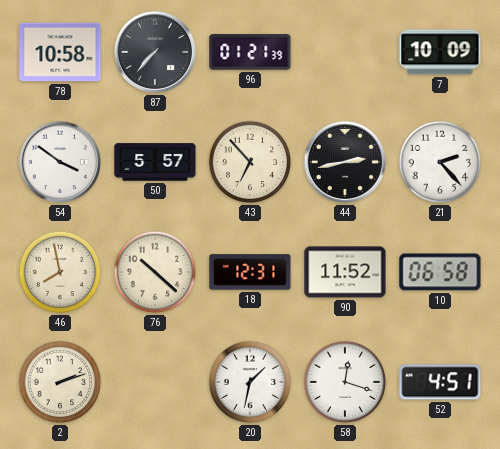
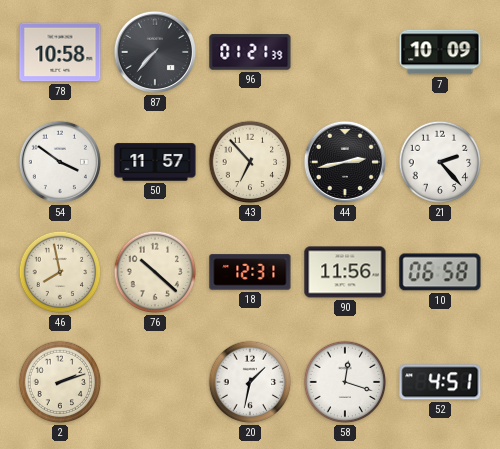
50: 5:57 -> 11:57
90: 11:52 -> 11:56
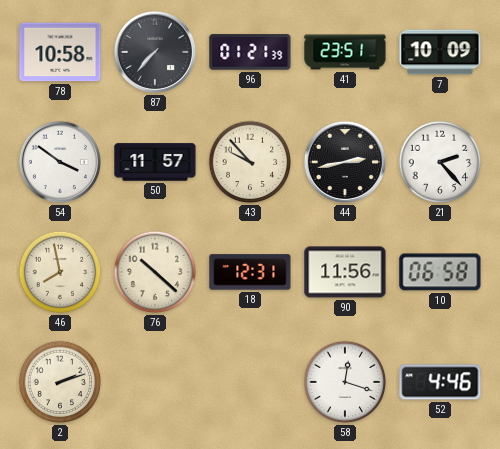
41: none -> 23:51
43: 6:53 -> 9:53
20: 1:32 -> none
52: 4:51 -> 4:46
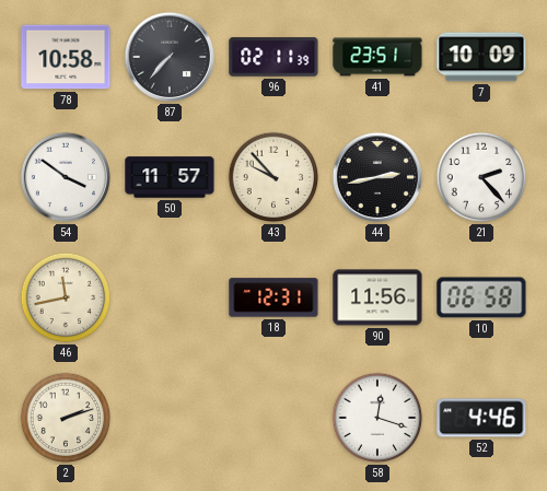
96: 01:21 -> 02:11
46: 7:58 -> 11:43
76: 10:22 -> none
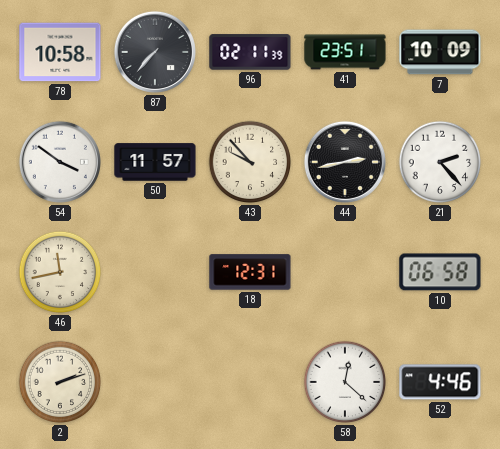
90: 11:56 -> none
58: 12:18 -> 12:22
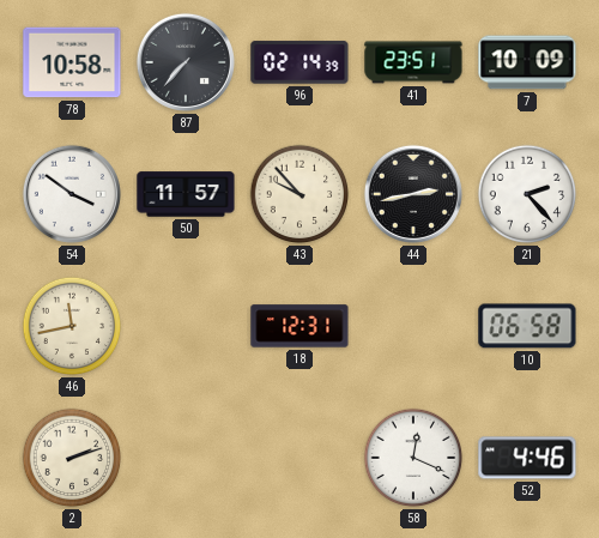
96: 02:11 -> 02:14
58: 12:22 -> 12:19
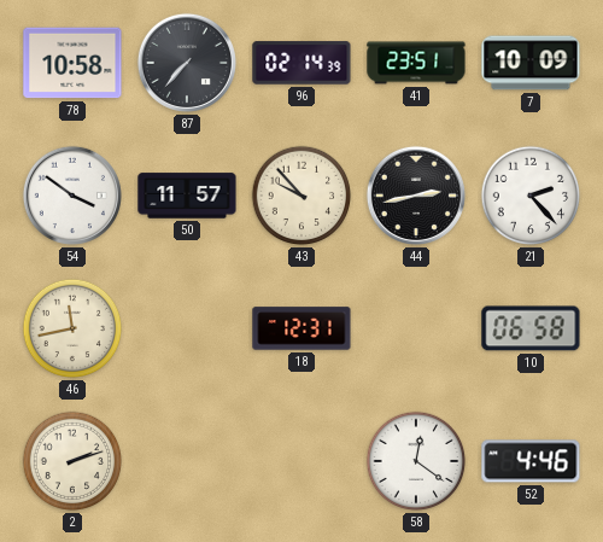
58: 12:19 -> 12:21
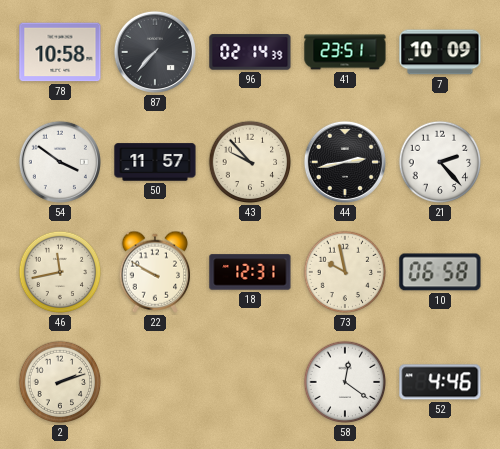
22: none -> 9:50
73: none -> 9:58
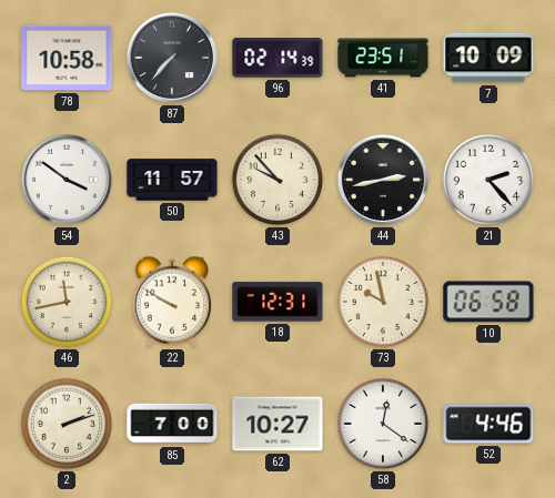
85: none -> 7:00
62: none -> 10:27
